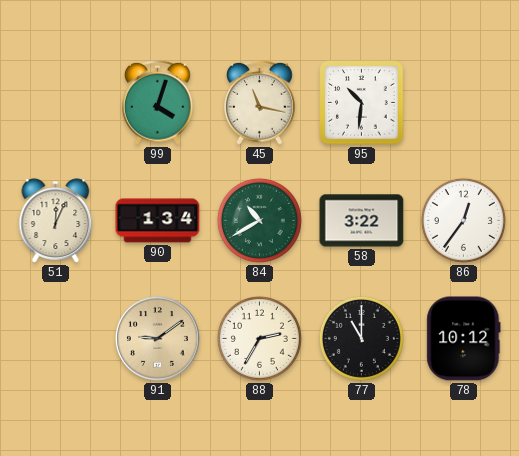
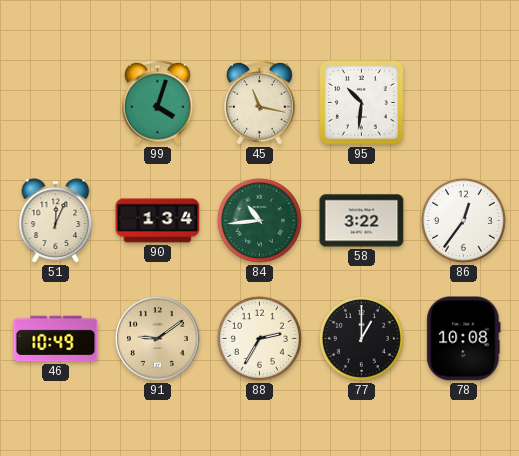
84: 10:40 -> 10:44
46: none -> 10:49
77: 11:00 -> 1:00
78: 10:12 -> 10:08
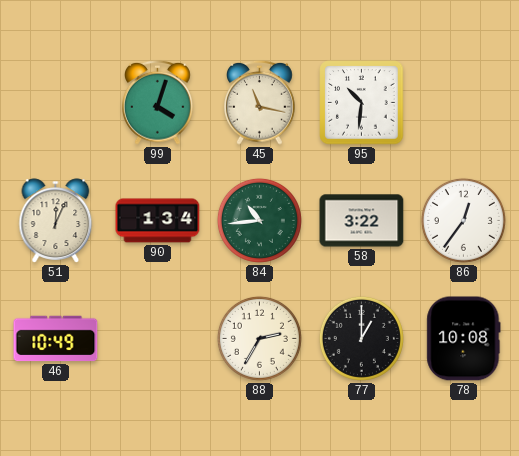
91: 9:09 -> none
